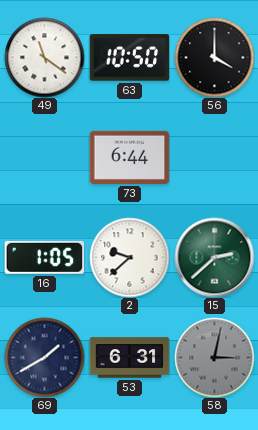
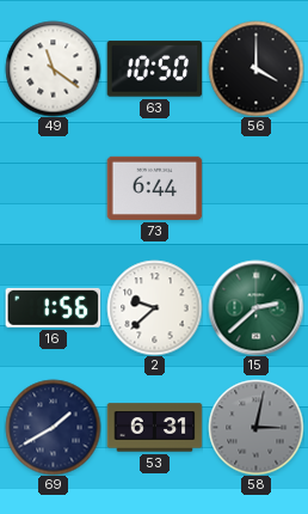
16: 1:05 -> 1:56
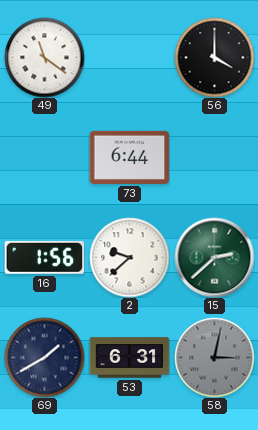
63: 10:50 -> none
